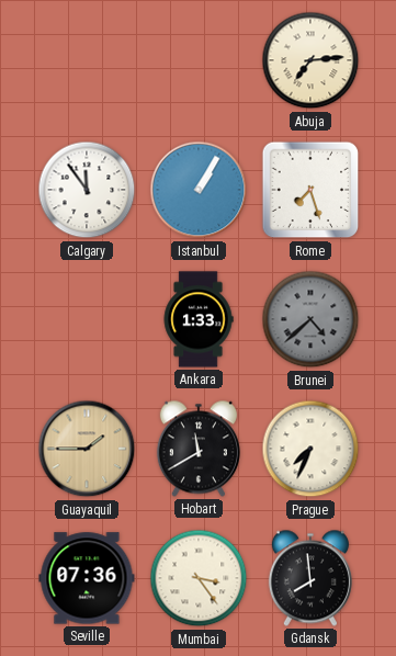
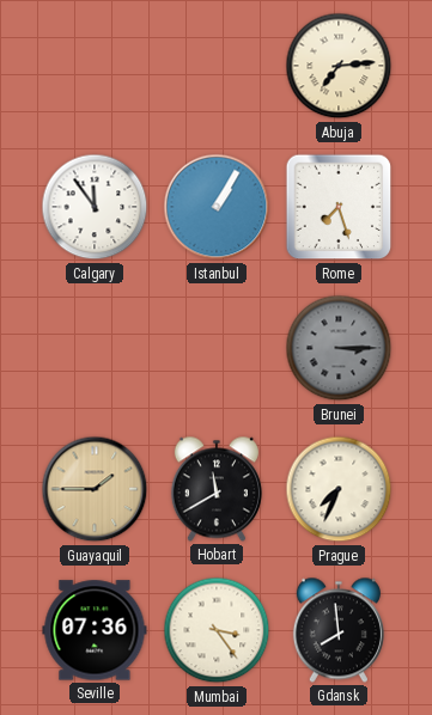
Ankara: 1:33 -> none
Brunei: 4:38 -> 3:15
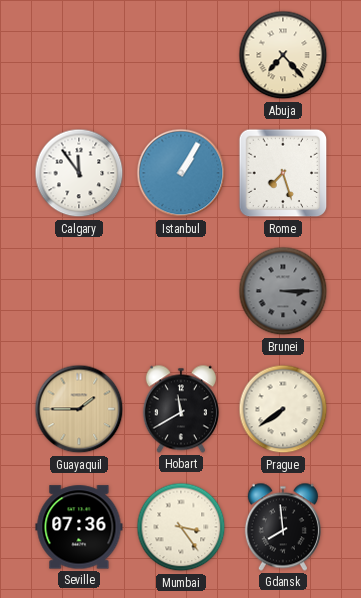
Abuja: 7:14 -> 7:23
Prague: 7:34 -> 7:39
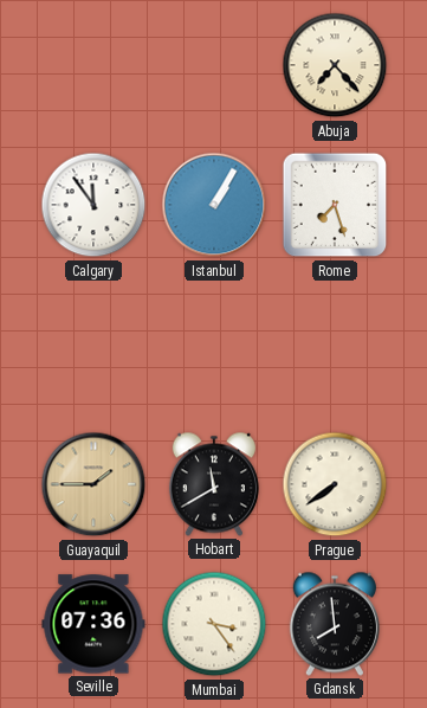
Brunei: 3:15 -> none
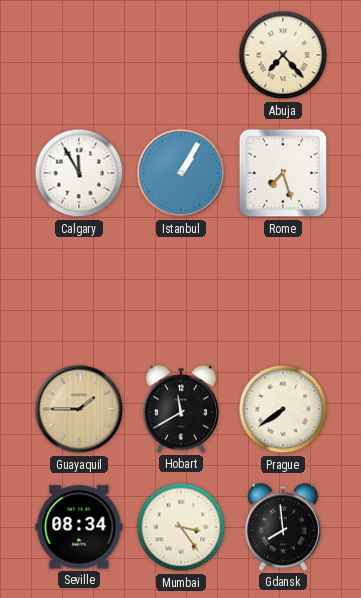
Calgary: 11:54 -> 11:55
Seville: 07:36 -> 08:34
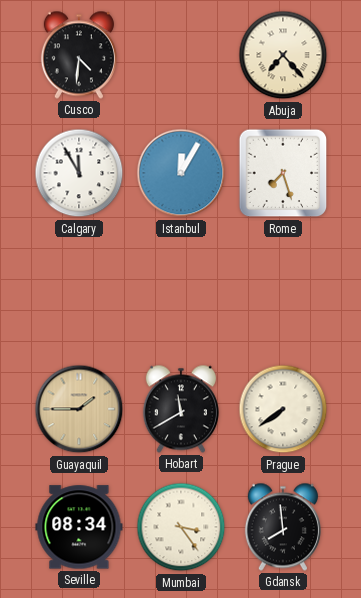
Cusco: none -> 4:31
Istanbul: 1:05 -> 12:05
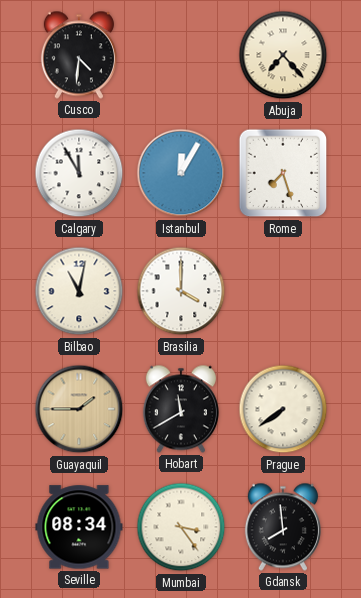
Bilbao: none -> 11:02
Brasilia: none -> 4:00
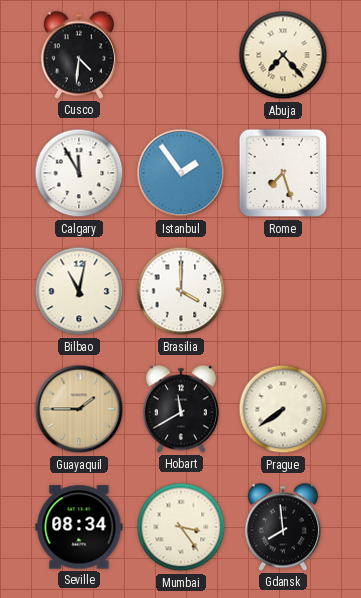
Istanbul: 12:05 -> 1:54
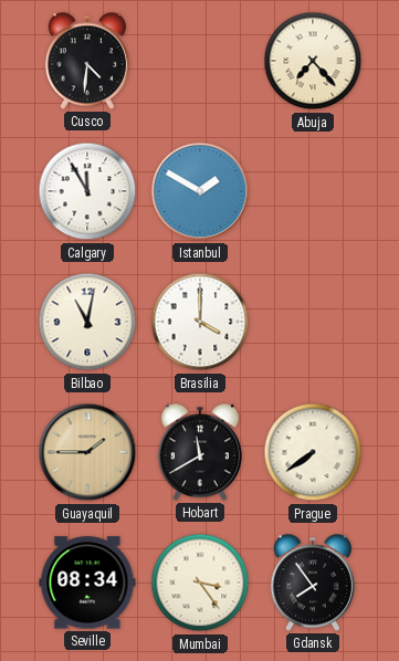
Istanbul: 1:54 -> 1:50
Rome: 7:27 -> none
Gdansk: 7:59 -> 7:54
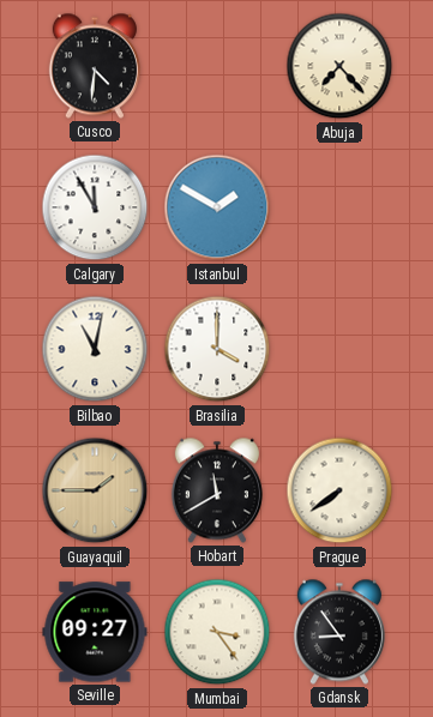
Seville: 08:34 -> 09:27
Gdansk: 7:54 -> 8:54
